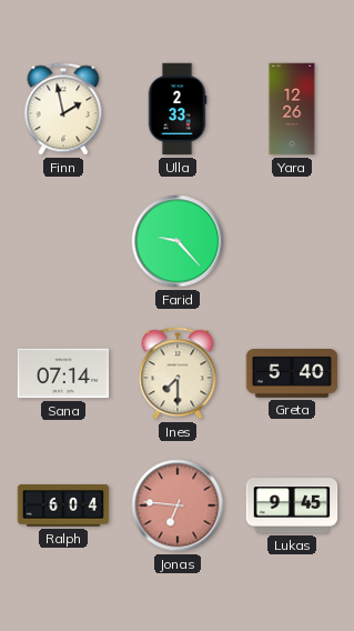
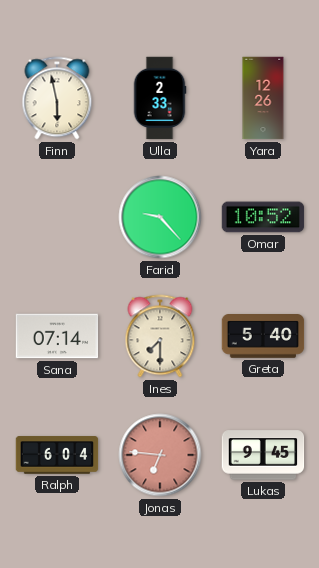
Finn: 1:58 -> 5:58
Omar: none -> 10:52
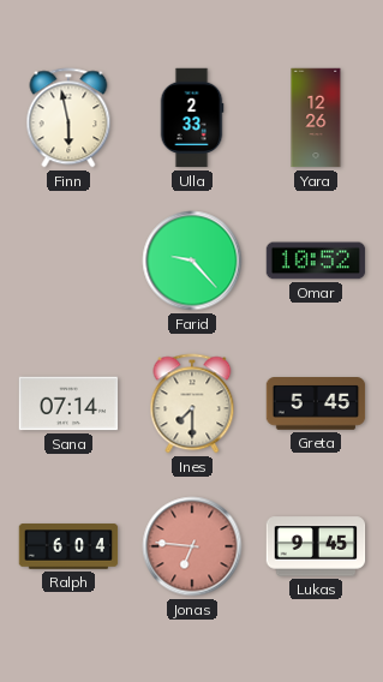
Greta: 5:40 -> 5:45
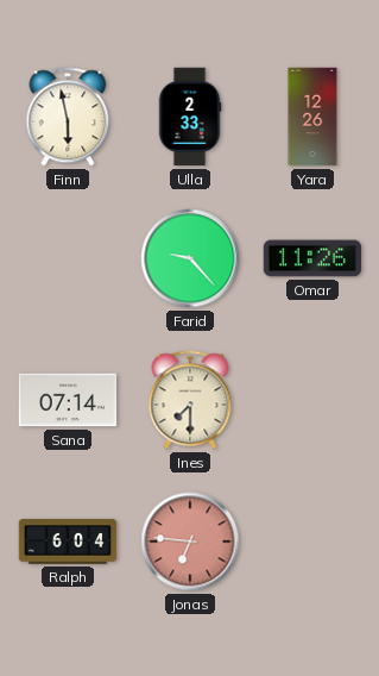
Omar: 10:52 -> 11:26
Greta: 5:45 -> none
Lukas: 9:45 -> none
